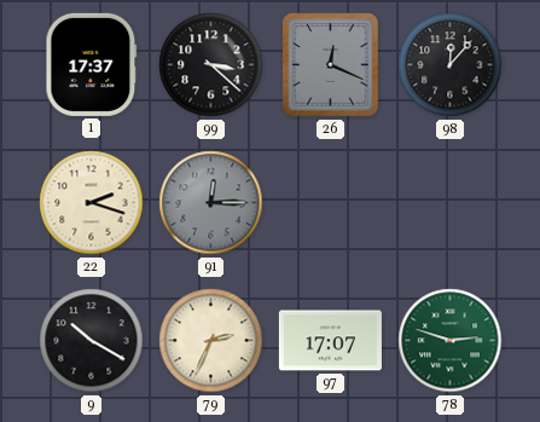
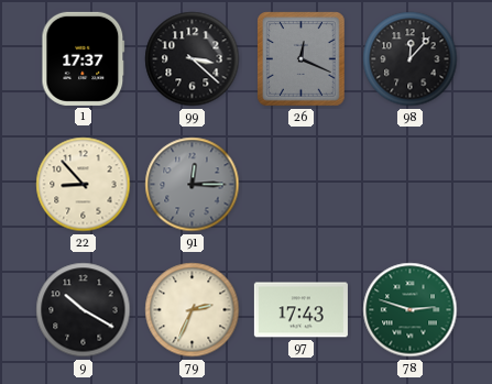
22: 2:18 -> 8:53
97: 17:07 -> 17:43
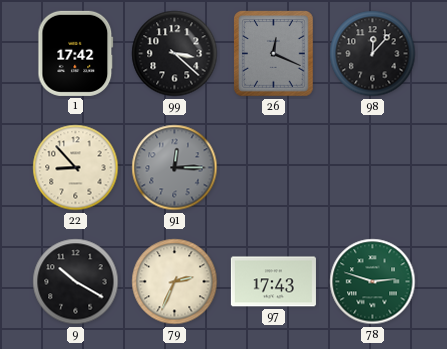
1: 17:37 -> 17:42
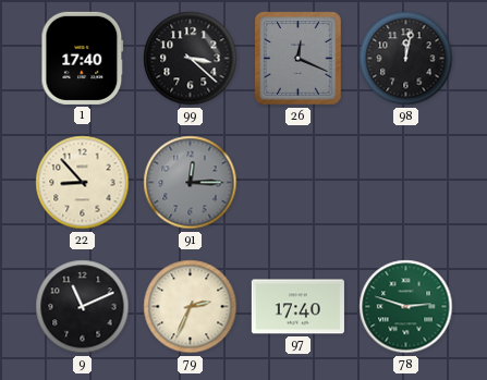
1: 17:42 -> 17:40
98: 12:07 -> 12:02
9: 10:20 -> 11:11
97: 17:43 -> 17:40
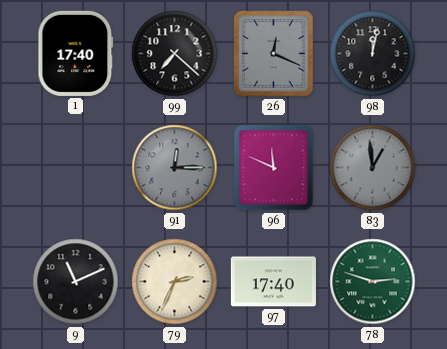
99: 3:22 -> 7:22
22: 8:53 -> none
96: none -> 11:49
83: none -> 12:59
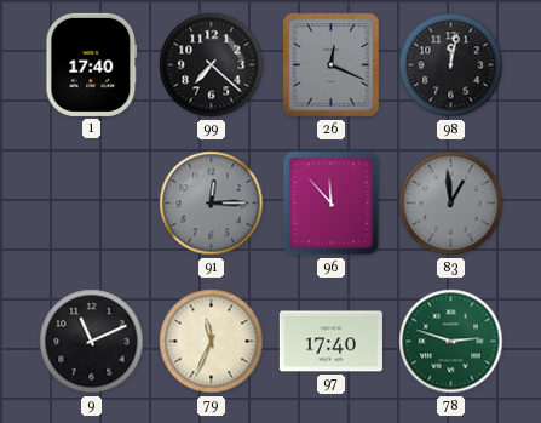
96: 11:49 -> 11:53
79: 2:34 -> 11:34
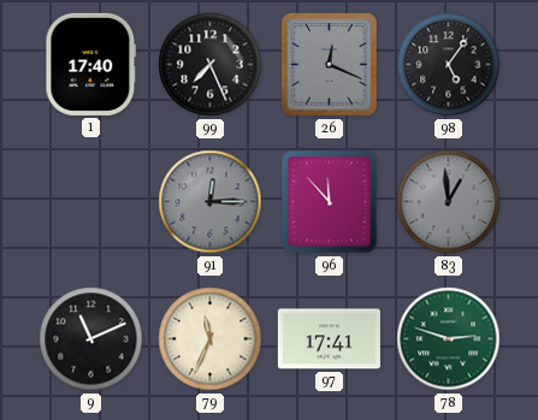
99: 7:22 -> 7:26
98: 12:02 -> 5:06
97: 17:40 -> 17:41
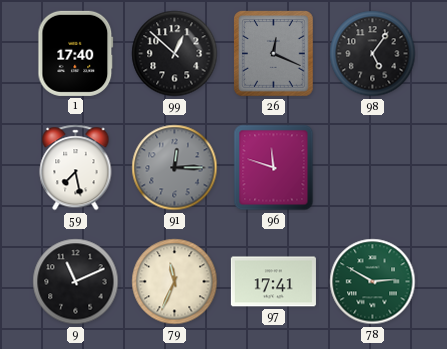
99: 7:26 -> 12:52
59: none -> 7:28
96: 11:53 -> 11:48
83: 12:59 -> none
78: 2:48 -> 2:50
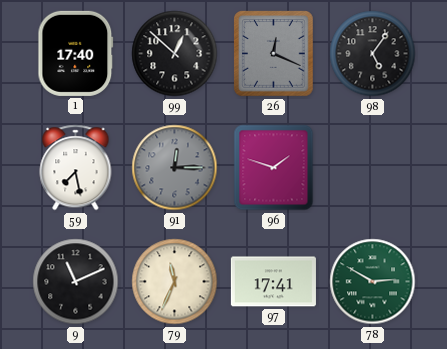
96: 11:48 -> 1:48
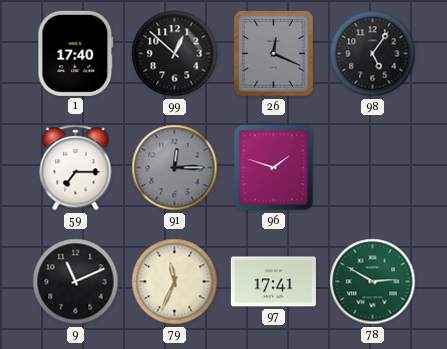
59: 7:28 -> 7:15
